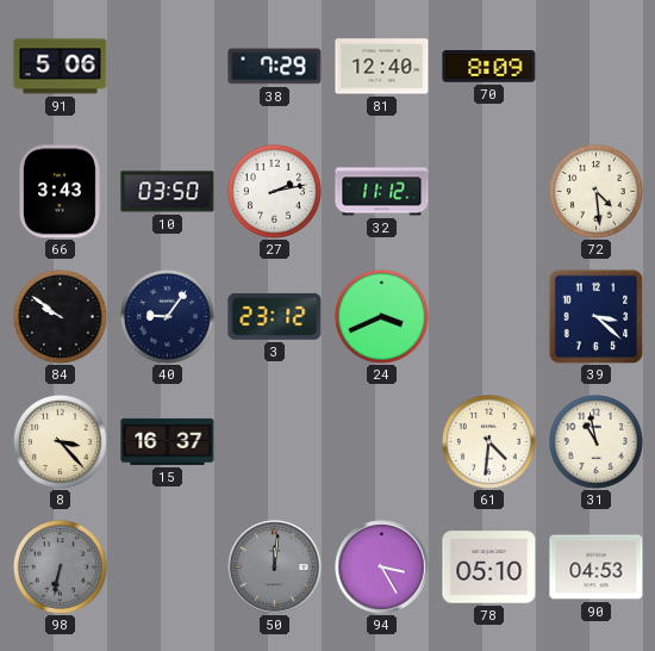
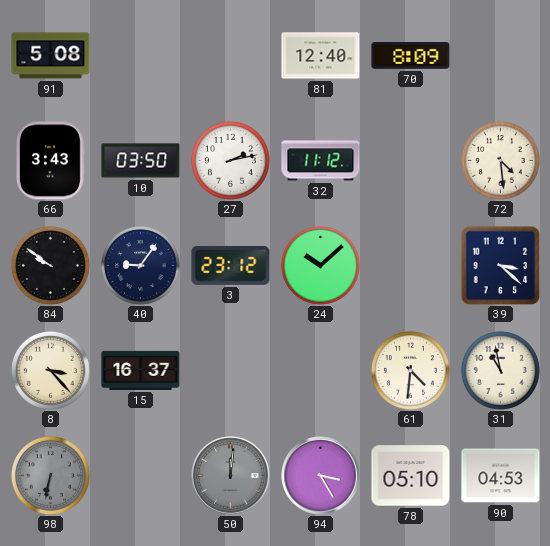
91: 5:06 -> 5:08
38: 7:29 -> none
24: 3:41 -> 10:08
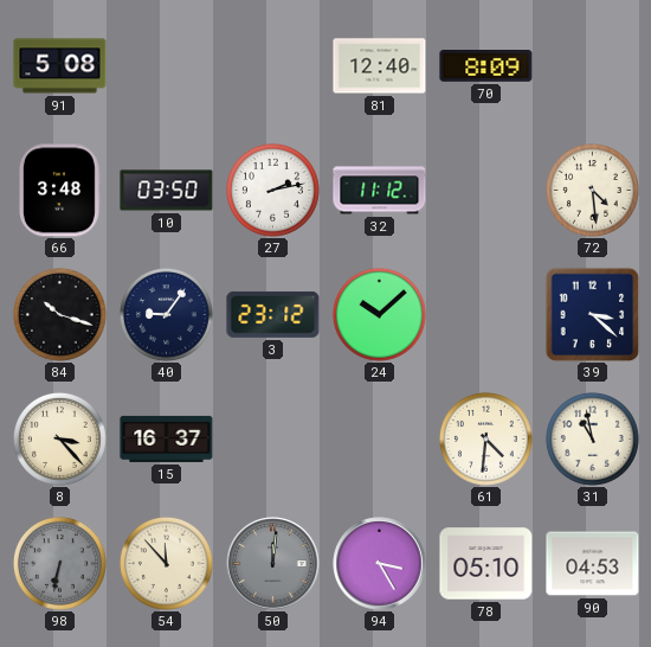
66: 3:43 -> 3:48
84: 9:51 -> 10:18
54: none -> 11:53
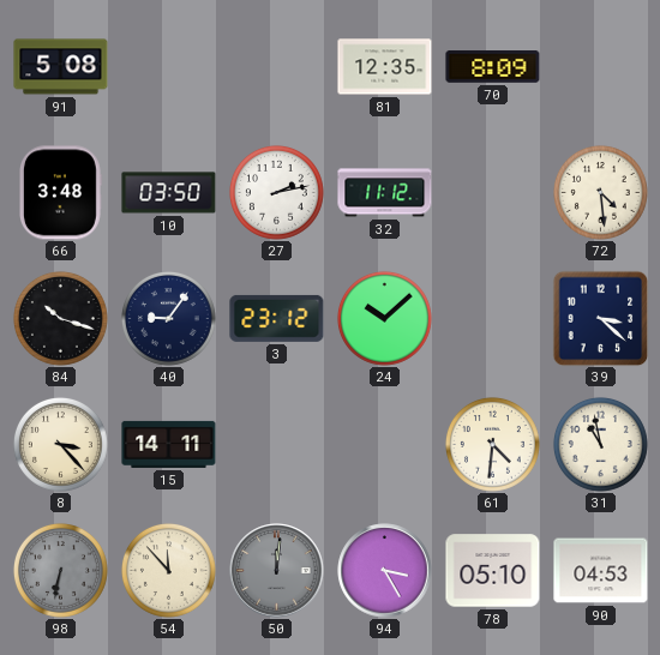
81: 12:40 -> 12:35
15: 16:37 -> 14:11
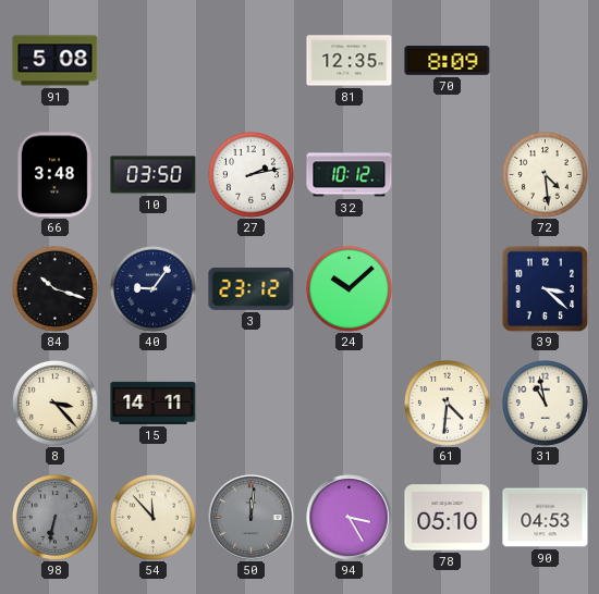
32: 11:12 -> 10:12
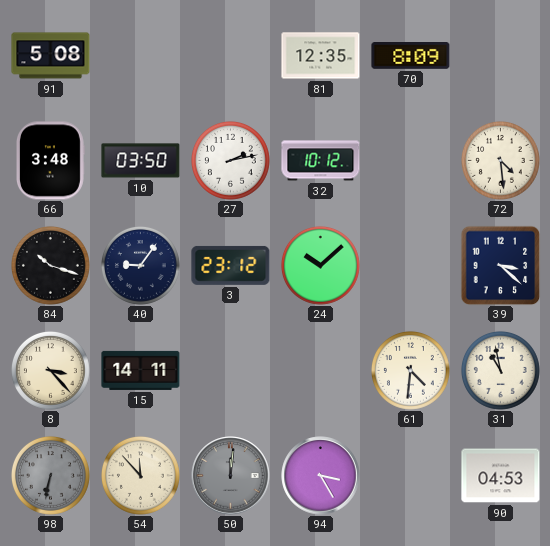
78: 05:10 -> none
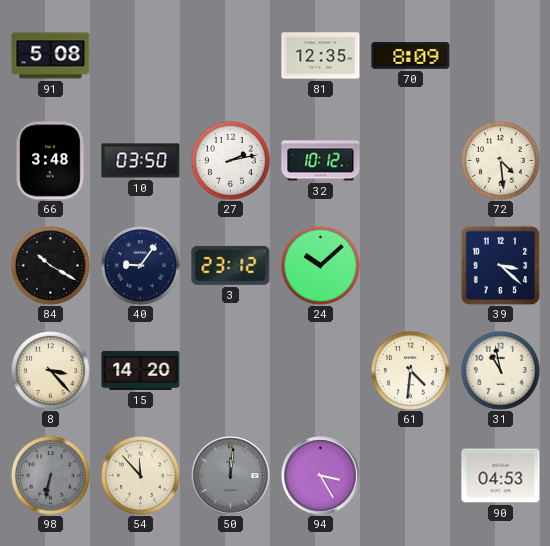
84: 10:18 -> 10:20
15: 14:11 -> 14:20
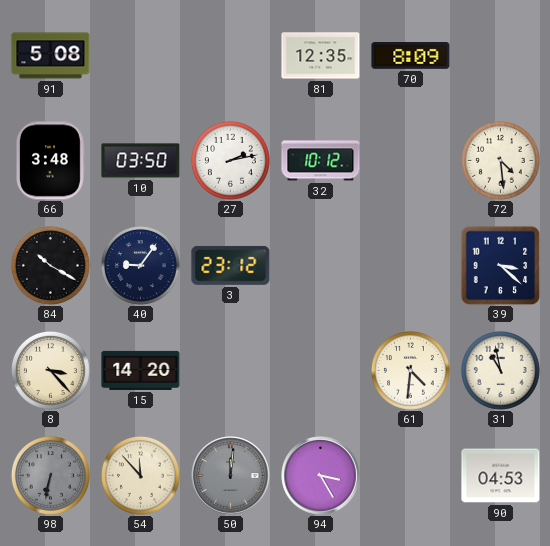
24: 10:08 -> none
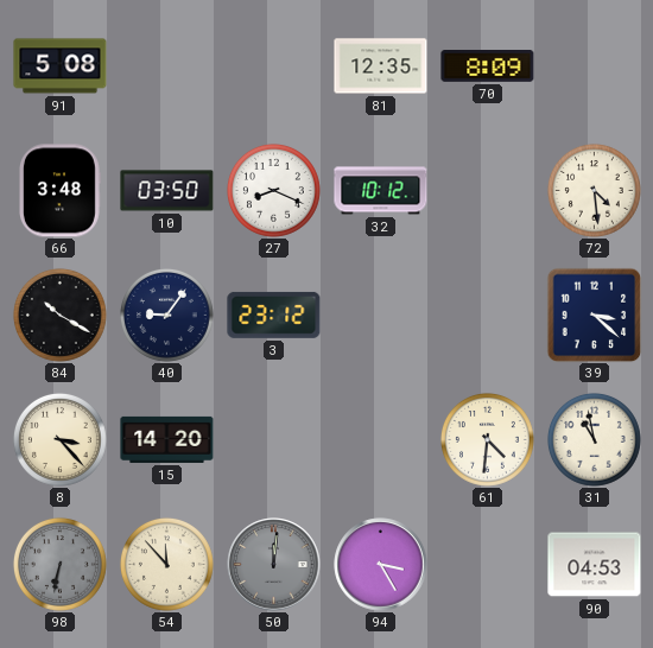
27: 2:13 -> 8:19
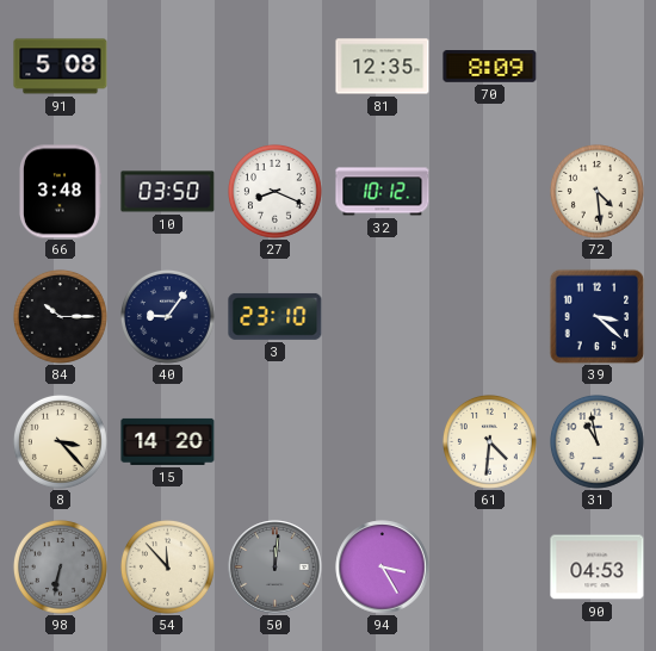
84: 10:20 -> 10:15
3: 23:12 -> 23:10
